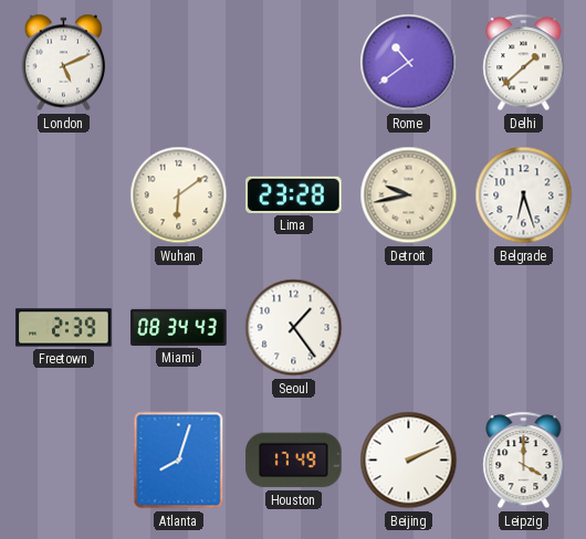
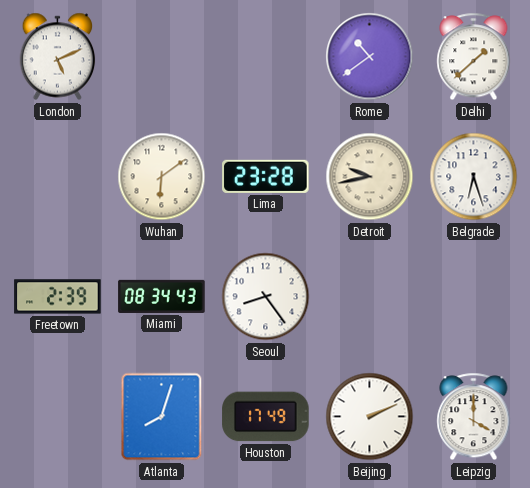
Seoul: 1:24 -> 8:24
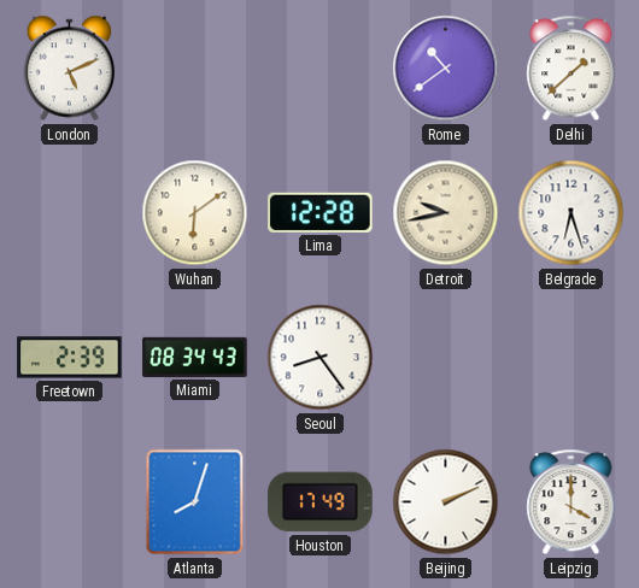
Lima: 23:28 -> 12:28
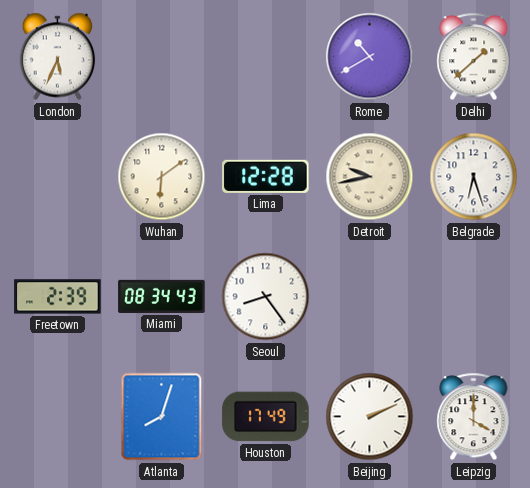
London: 5:11 -> 5:34
Rome: 10:39 -> 10:40
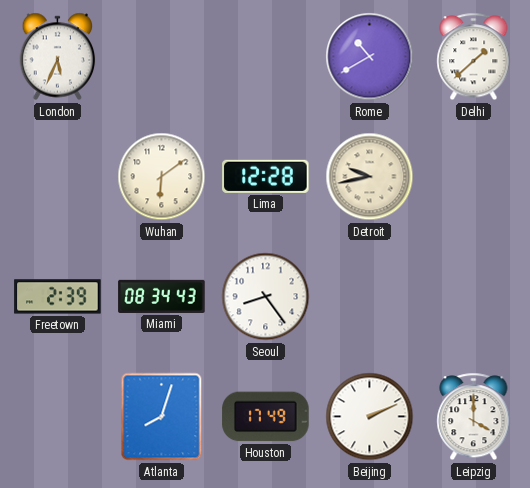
Belgrade: 6:27 -> none
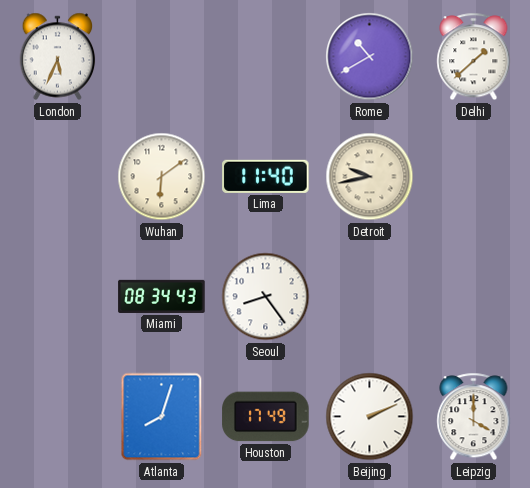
Lima: 12:28 -> 11:40
Freetown: 2:39 -> none
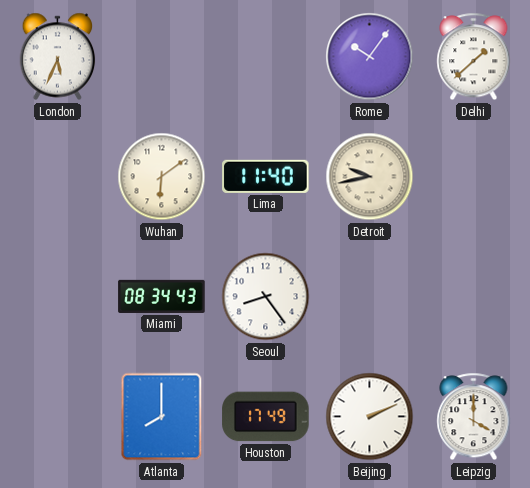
Rome: 10:40 -> 10:06
Atlanta: 8:03 -> 8:00
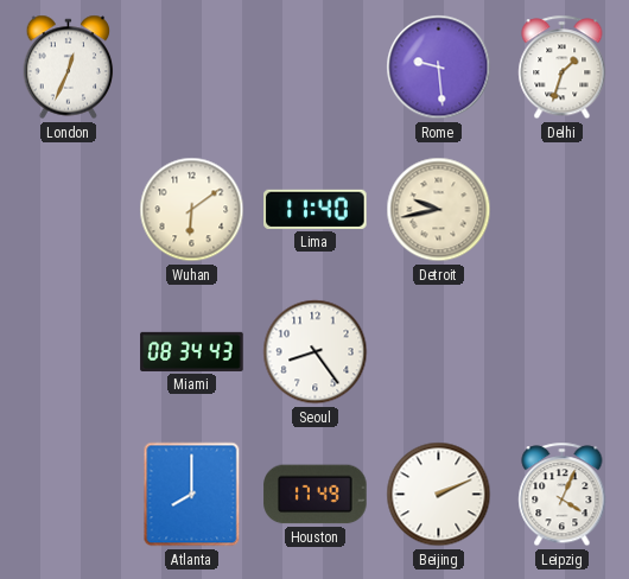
London: 5:34 -> 12:34
Rome: 10:06 -> 9:29
Delhi: 1:38 -> 1:33
Leipzig: 4:00 -> 4:04
